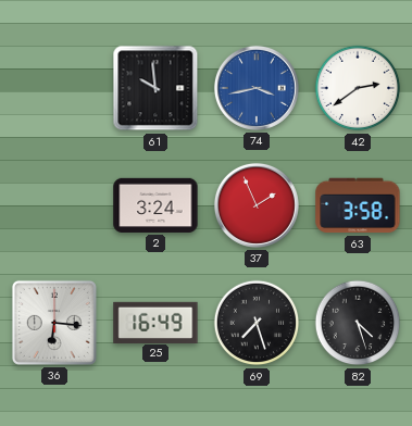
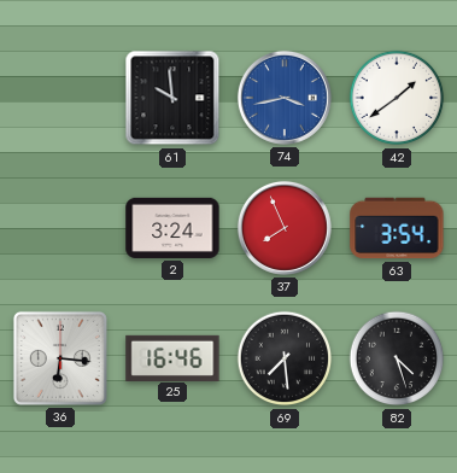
42: 2:39 -> 1:39
37: 1:56 -> 7:56
63: 3:58 -> 3:54
25: 16:49 -> 16:46
69: 7:27 -> 7:29
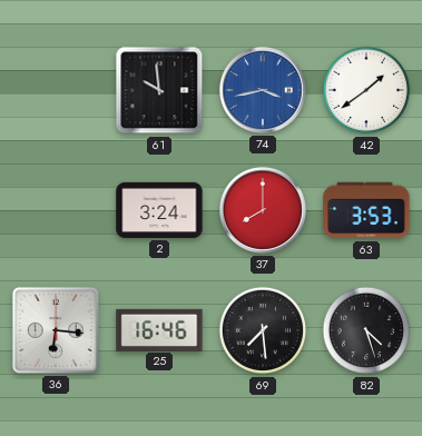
37: 7:56 -> 8:00
63: 3:54 -> 3:53
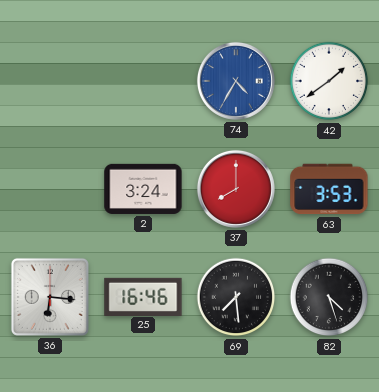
61: 9:59 -> none
74: 3:43 -> 4:35
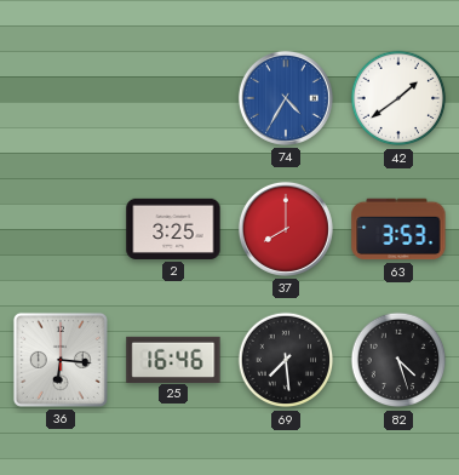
2: 3:24 -> 3:25
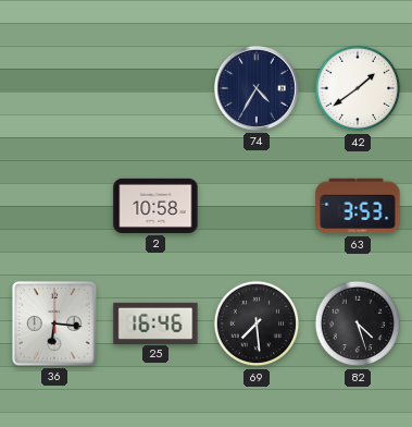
74 dial: blue -> navy
2: 3:25 -> 10:58
37: 8:00 -> none
